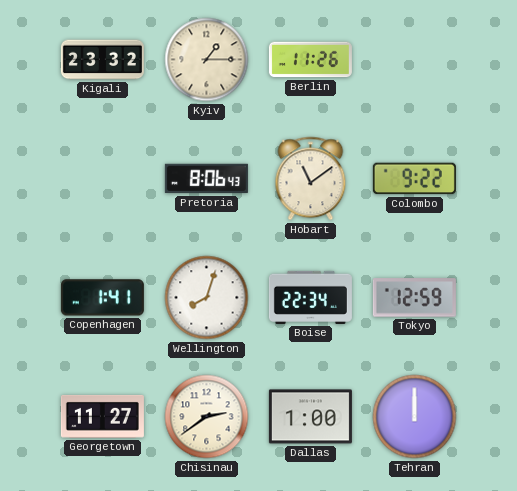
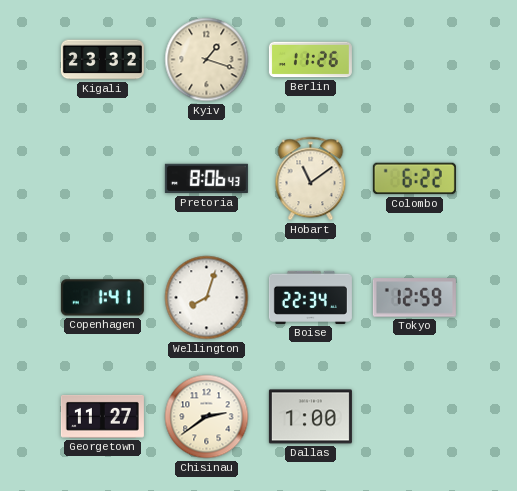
Kyiv: 1:15 -> 1:18
Colombo: 9:22 -> 6:22
Tehran: 12:00 -> none
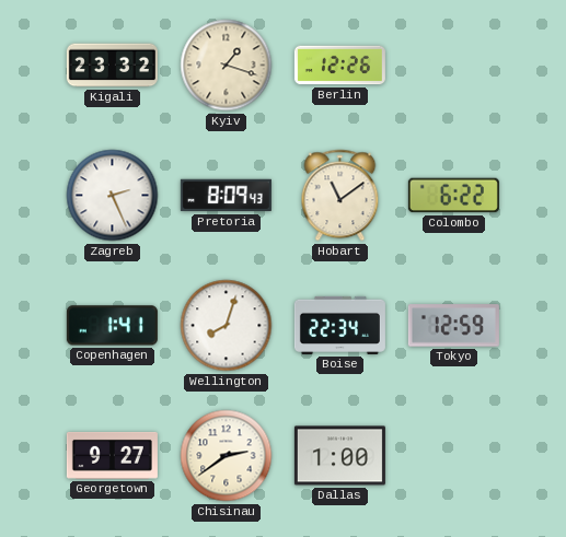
Berlin: 11:26 -> 12:26
Zagreb: none -> 2:26
Pretoria: 8:06 -> 8:09
Georgetown: 11:27 -> 9:27
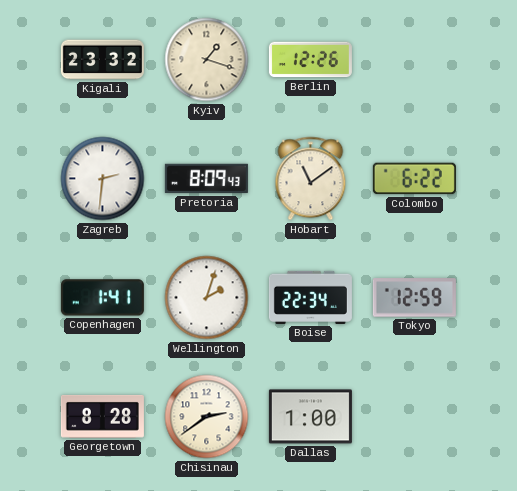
Zagreb: 2:26 -> 2:31
Wellington: 8:03 -> 2:03
Georgetown: 9:27 -> 8:28
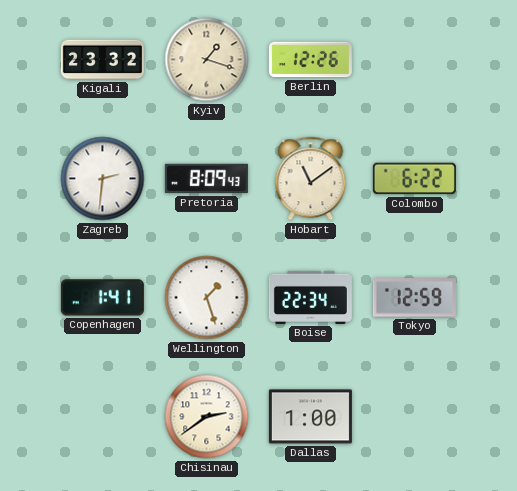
Wellington: 2:03 -> 1:27
Georgetown: 8:28 -> none
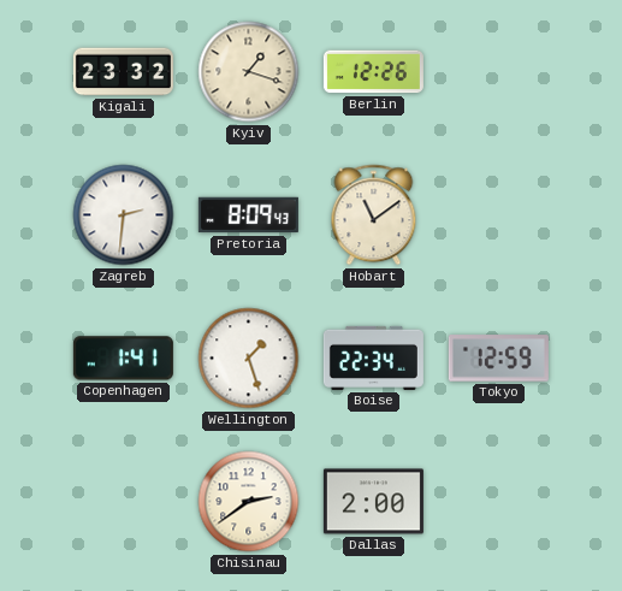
Colombo: 6:22 -> none
Dallas: 1:00 -> 2:00
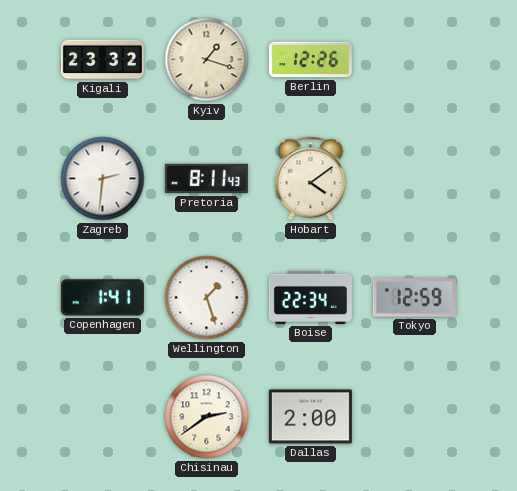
Pretoria: 8:09 -> 8:11
Hobart: 11:09 -> 4:09
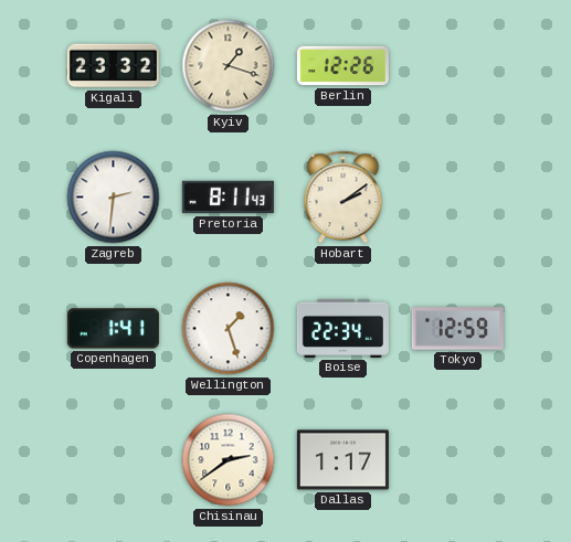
Hobart: 4:09 -> 2:09
Dallas: 2:00 -> 1:17
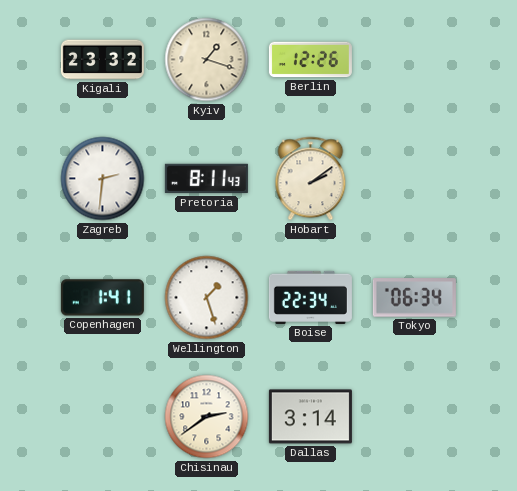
Tokyo: 12:59 -> 06:34
Dallas: 1:17 -> 3:14
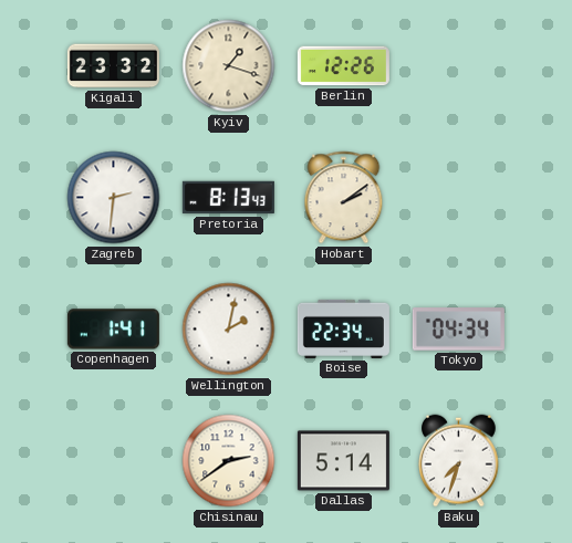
Pretoria: 8:11 -> 8:13
Wellington: 1:27 -> 2:02
Tokyo: 06:34 -> 04:34
Dallas: 3:14 -> 5:14
Baku: none -> 7:33
